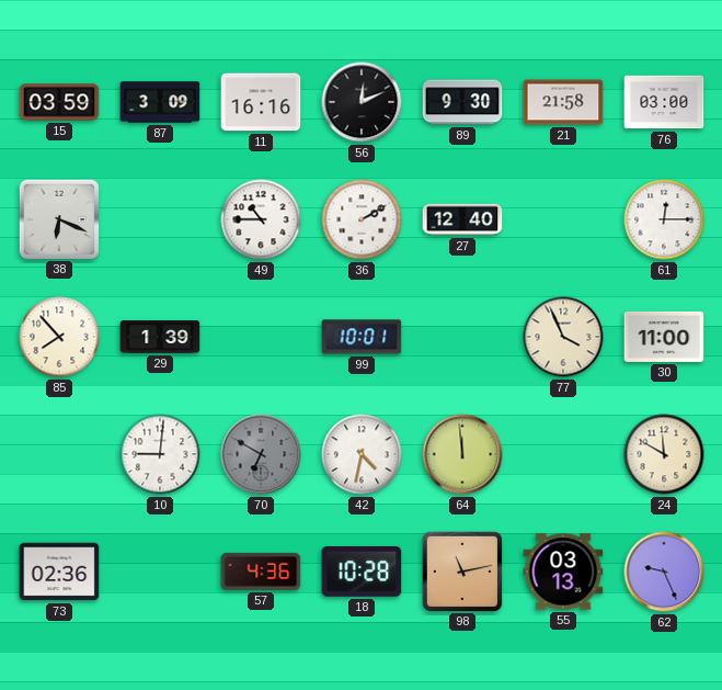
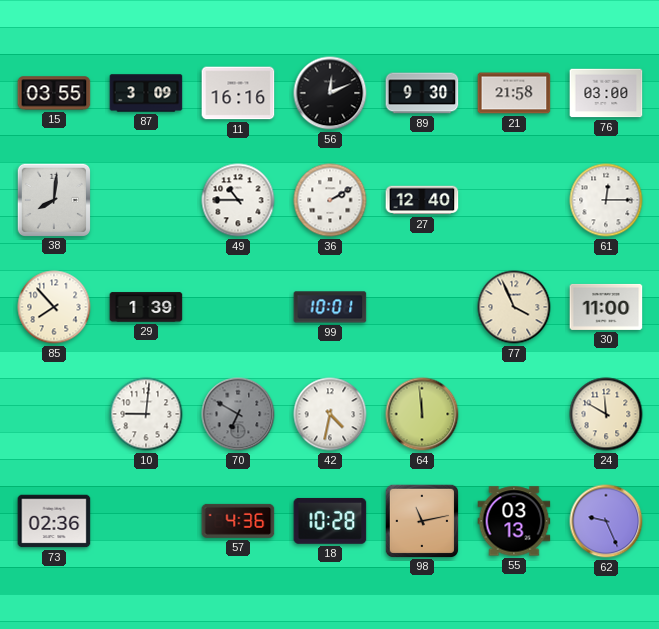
15: 03:59 -> 03:55
38: 6:19 -> 8:01
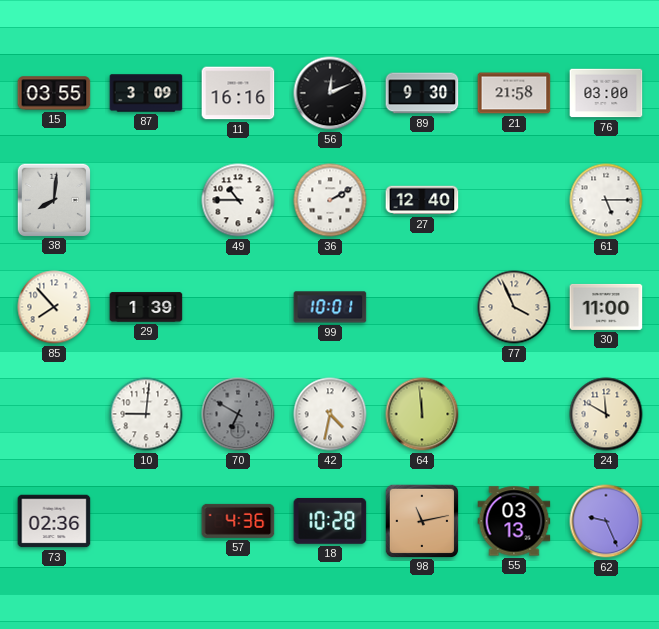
61: 12:15 -> 5:15
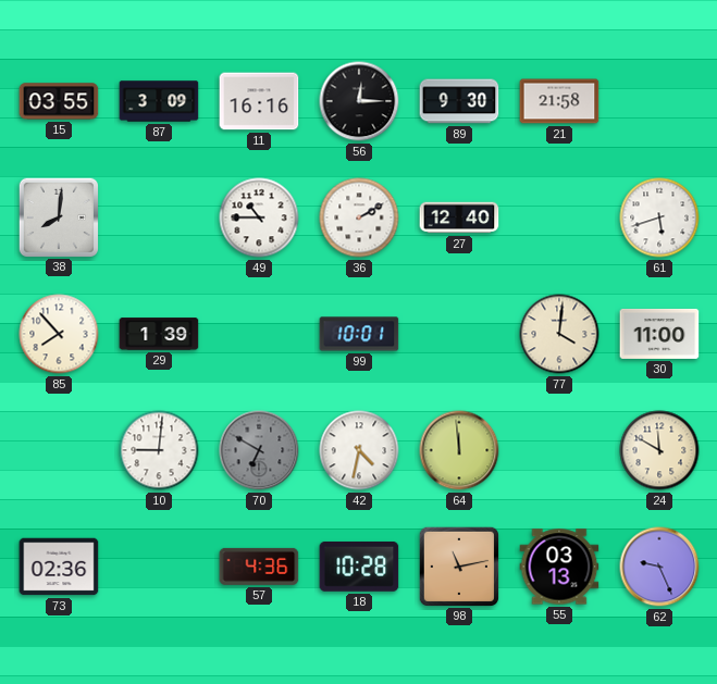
56: 12:11 -> 12:15
76: 03:00 -> none
61: 5:15 -> 5:42
77: 3:56 -> 4:01
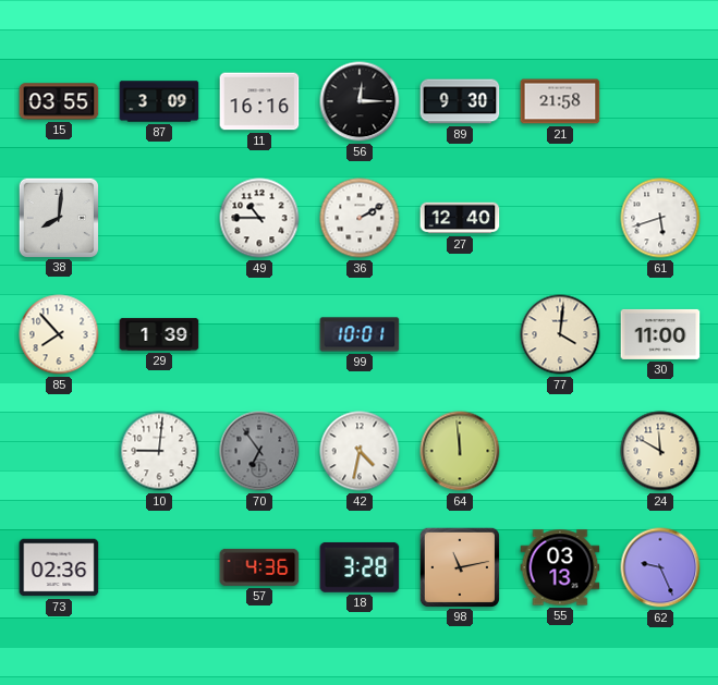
70: 6:50 -> 6:54
18: 10:28 -> 3:28
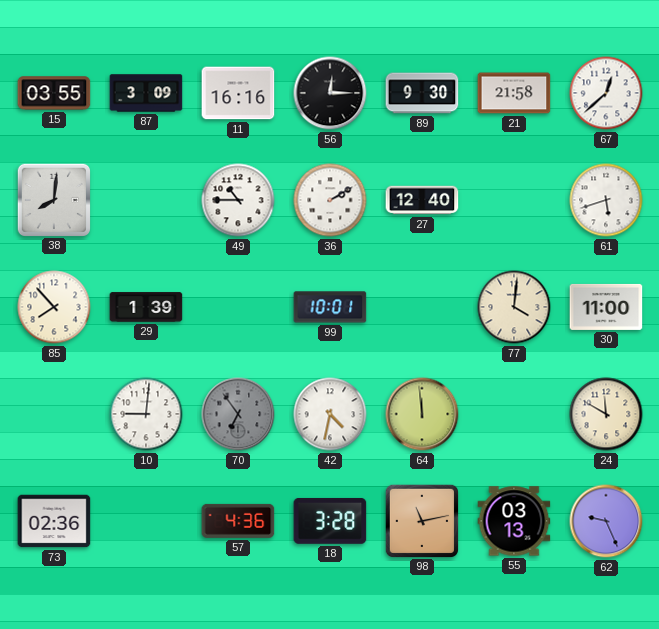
67: none -> 12:38
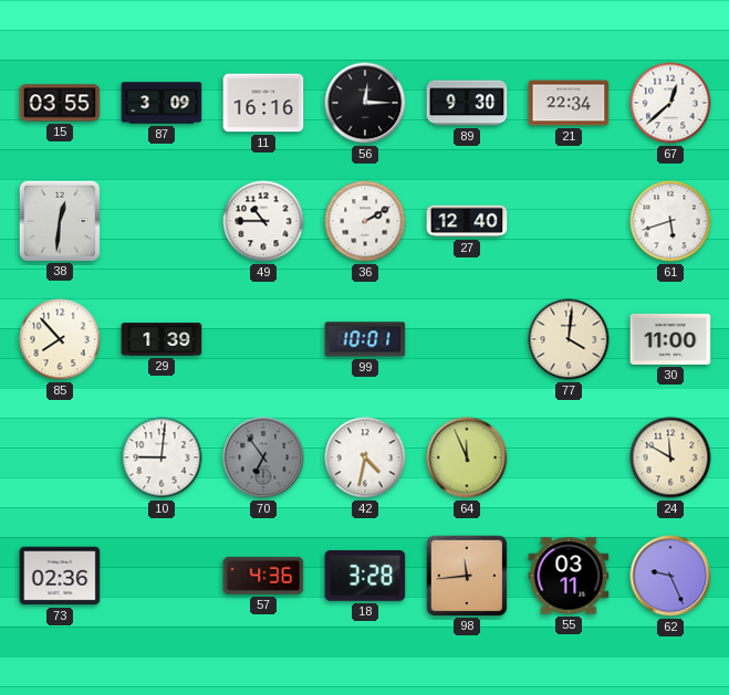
21: 21:58 -> 22:34
38: 8:01 -> 12:31
64: 11:59 -> 11:56
98: 11:13 -> 11:44
55: 03:13 -> 03:11
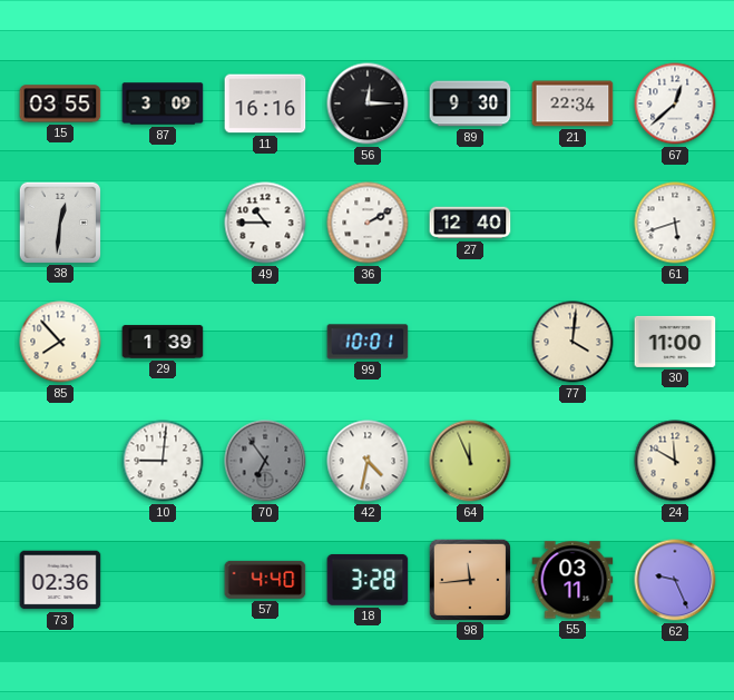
57: 4:36 -> 4:40
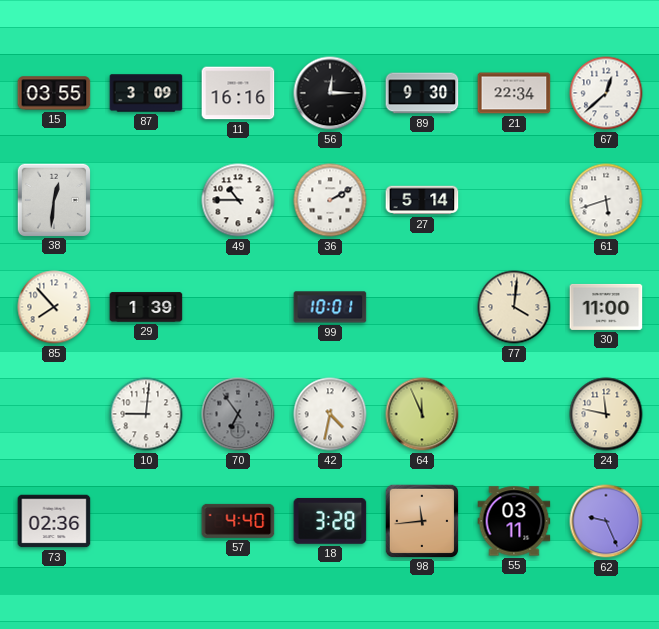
27: 12:40 -> 5:14
24: 11:50 -> 11:47
